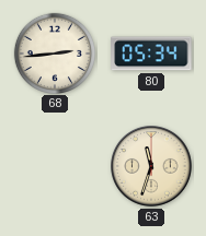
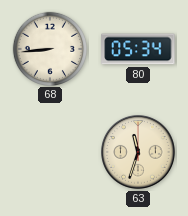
68: 2:44 -> 8:44
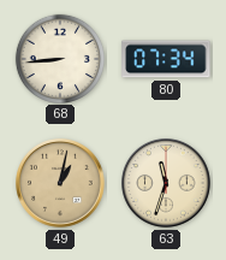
80: 05:34 -> 07:34
49: none -> 1:02
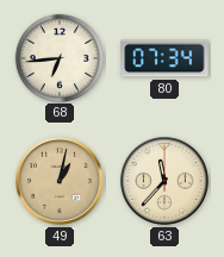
68: 8:44 -> 6:44
63: 11:33 -> 11:37
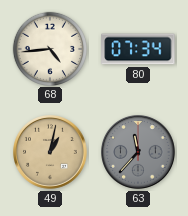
68: 6:44 -> 4:44
63 dial: cream -> grey
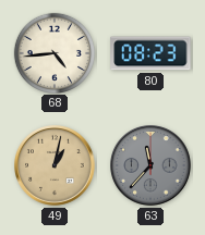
80: 07:34 -> 08:23
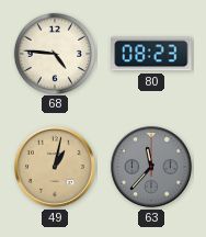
68: 4:44 -> 4:46
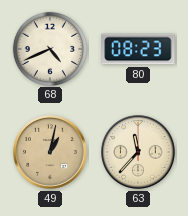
68: 4:46 -> 4:41
63 dial: grey -> cream
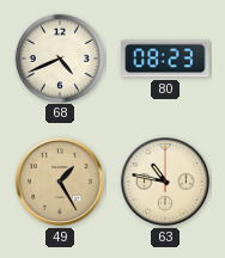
49: 1:02 -> 1:25
63: 11:37 -> 10:47
